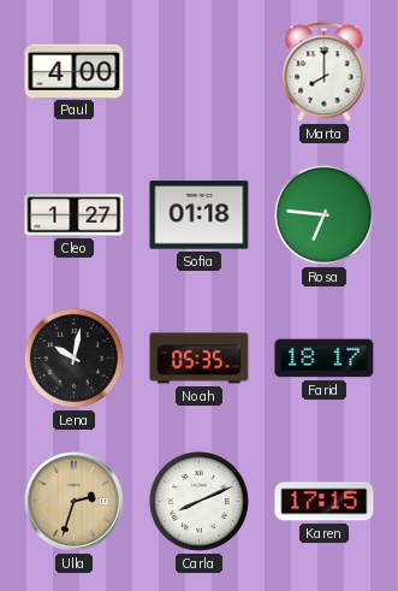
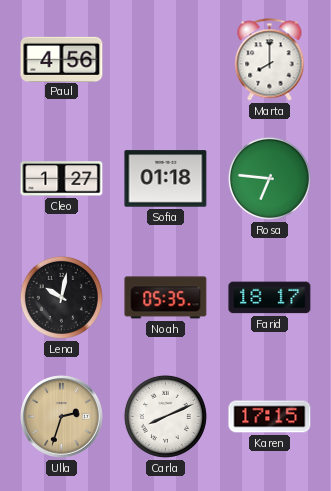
Paul: 4:00 -> 4:56
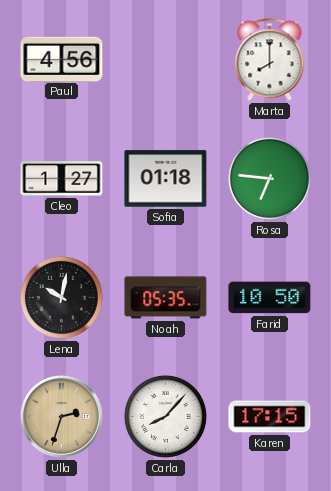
Farid: 18:17 -> 10:50
Carla: 8:11 -> 8:07
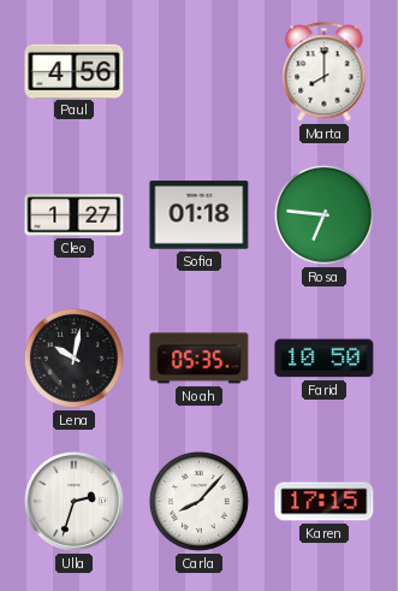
Ulla dial: champagne -> white
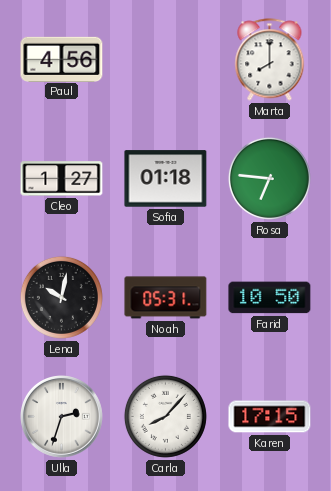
Noah: 05:35 -> 05:31
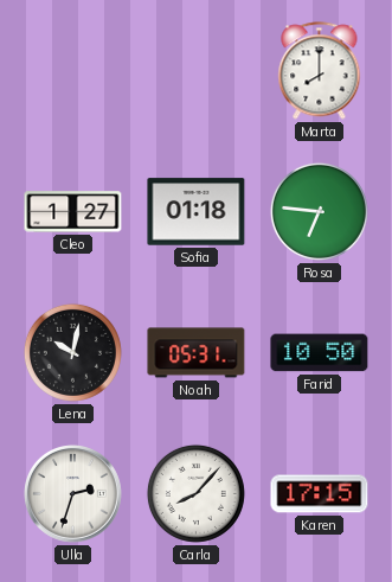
Paul: 4:56 -> none
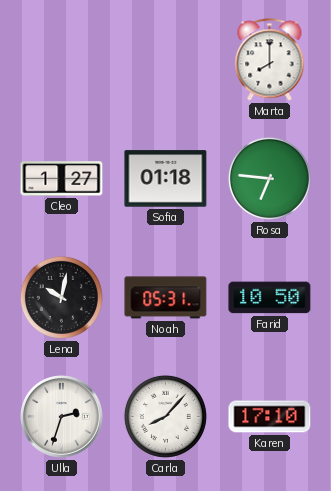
Karen: 17:15 -> 17:10
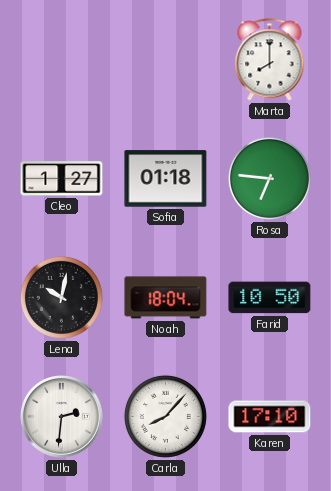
Noah: 05:31 -> 18:04
Ulla: 2:33 -> 2:31
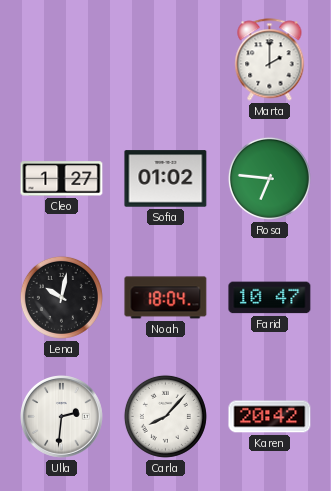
Marta: 8:00 -> 2:00
Sofia: 01:18 -> 01:02
Farid: 10:50 -> 10:47
Karen: 17:10 -> 20:42
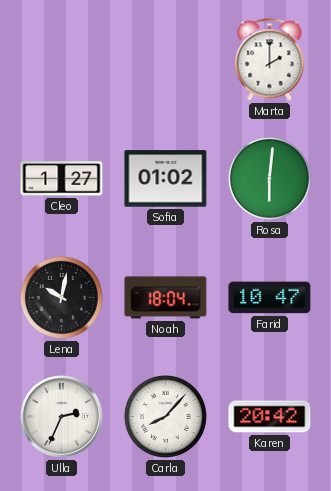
Rosa: 6:46 -> 6:01
Ulla: 2:31 -> 2:34
